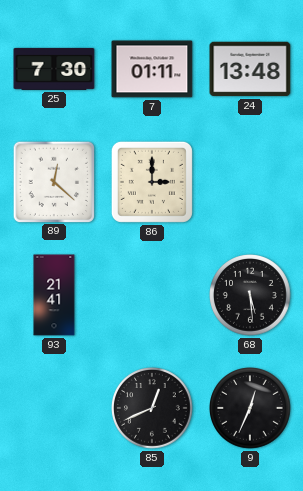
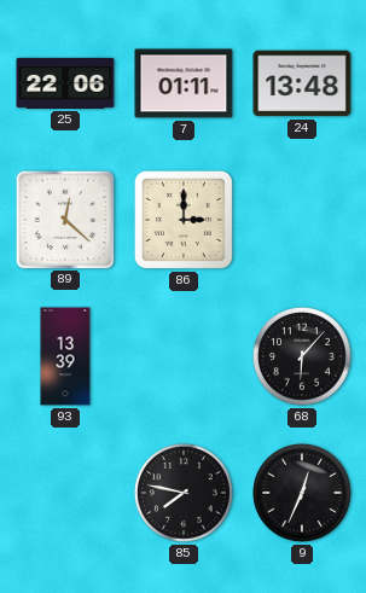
25: 7:30 -> 22:06
93: 21:41 -> 13:39
68: 5:29 -> 6:07
85: 12:41 -> 7:47
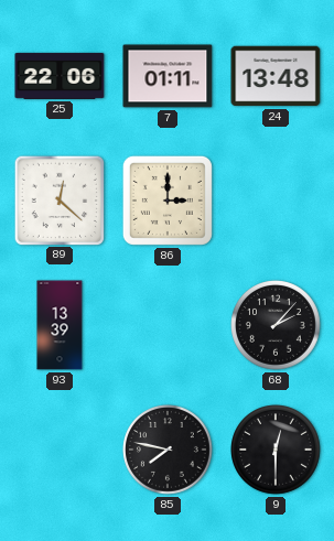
68: 6:07 -> 2:07
9: 12:34 -> 12:30
